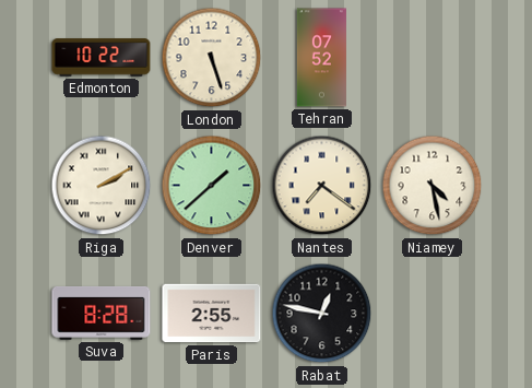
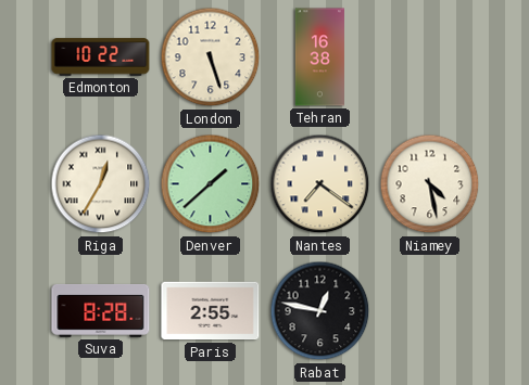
Tehran: 07:52 -> 16:38
Riga: 2:10 -> 12:35
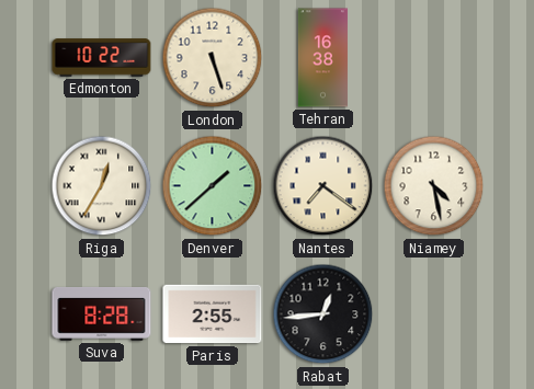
Rabat: 12:47 -> 12:44
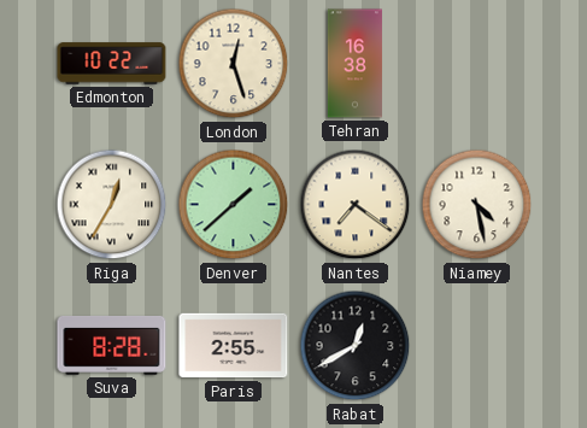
London: 5:27 -> 12:27
Rabat: 12:44 -> 12:40
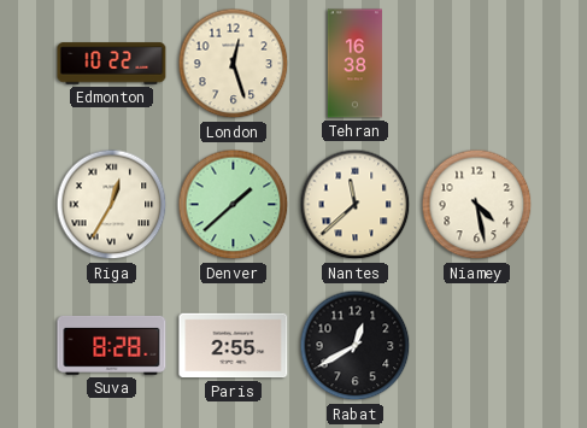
Nantes: 7:21 -> 11:38
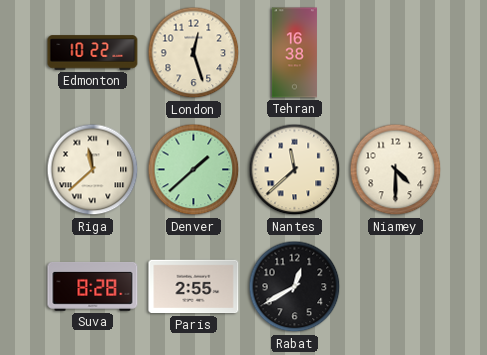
Riga: 12:35 -> 11:38
Niamey: 4:28 -> 4:30
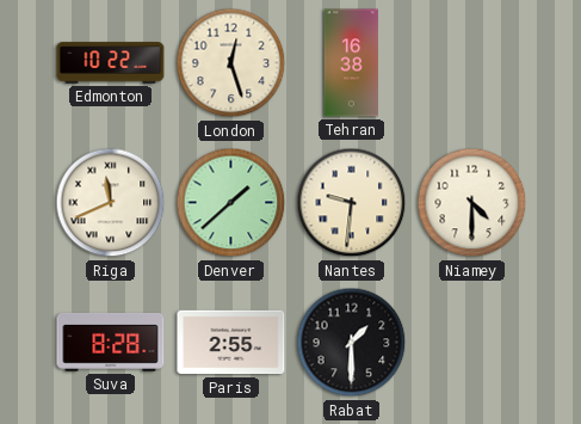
Riga: 11:38 -> 11:41
Nantes: 11:38 -> 9:31
Rabat: 12:40 -> 1:30
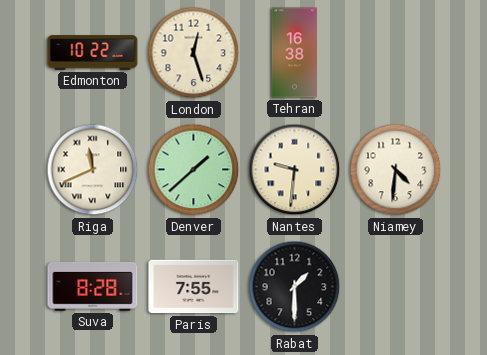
Niamey: 4:30 -> 4:31
Paris: 2:55 -> 7:55
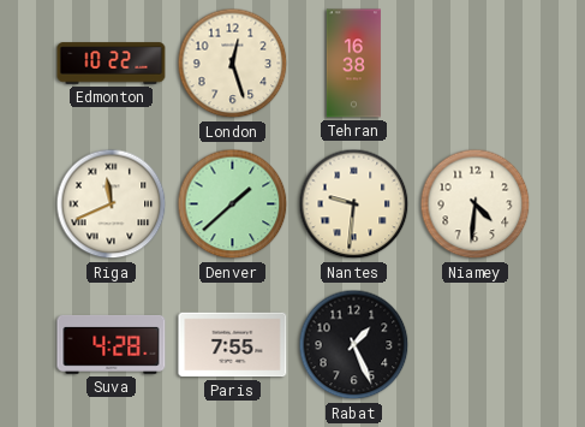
Suva: 8:28 -> 4:28
Rabat: 1:30 -> 1:26
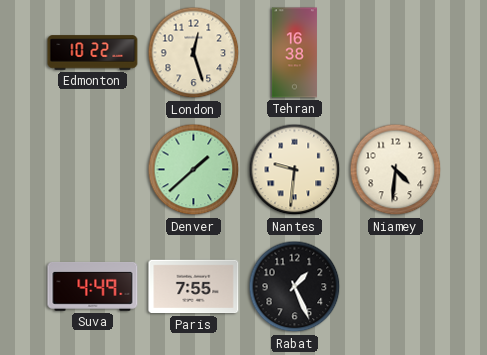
Riga: 11:41 -> none
Suva: 4:28 -> 4:49
